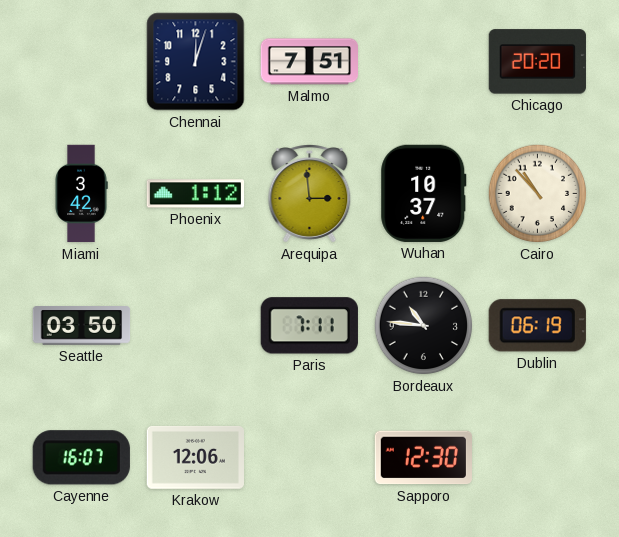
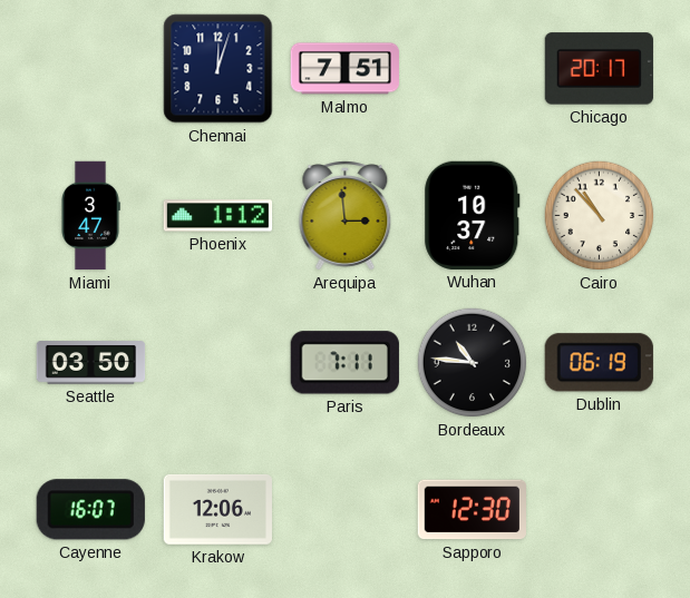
Chicago: 20:20 -> 20:17
Miami: 3:42 -> 3:47
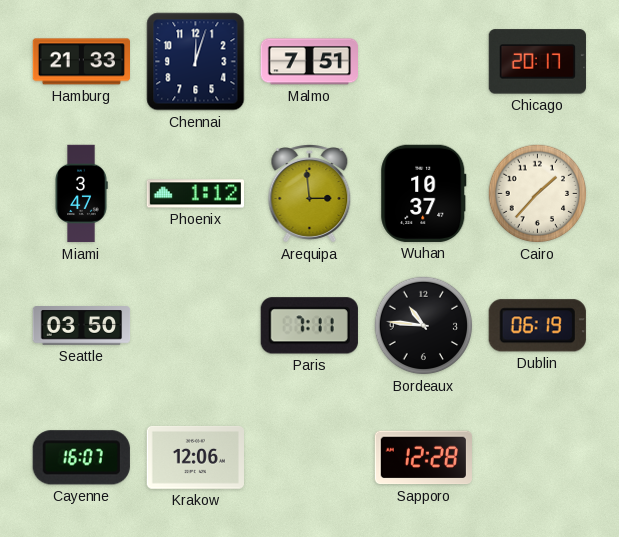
Hamburg: none -> 21:33
Cairo: 10:53 -> 1:37
Sapporo: 12:30 -> 12:28
